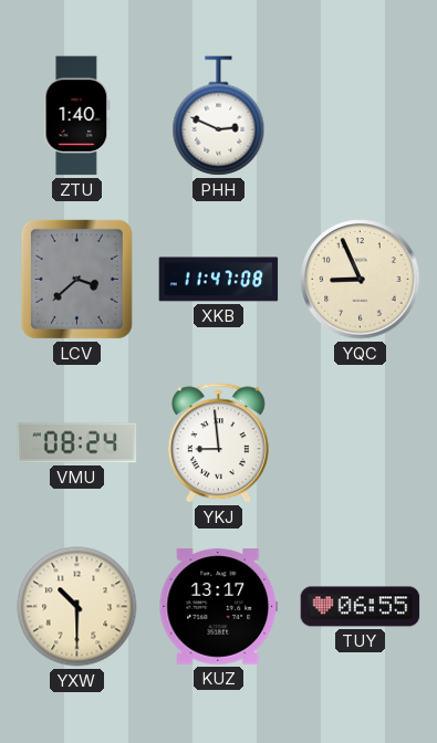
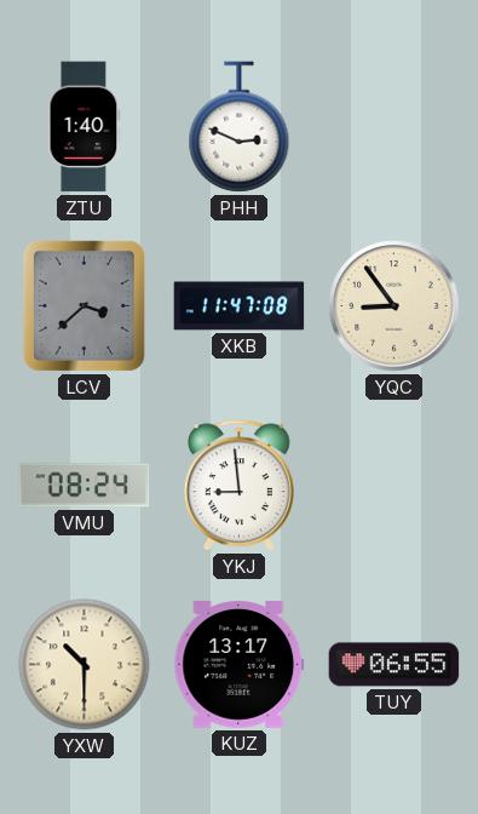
YQC: 8:56 -> 8:54
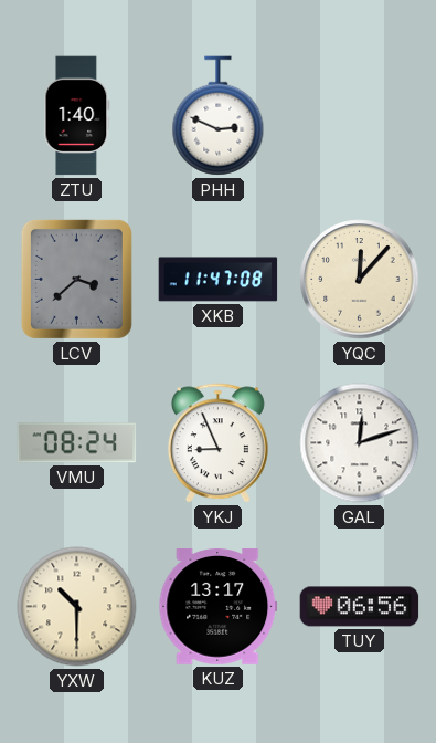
YQC: 8:54 -> 12:07
YKJ: 8:59 -> 8:56
GAL: none -> 12:12
TUY: 06:55 -> 06:56
